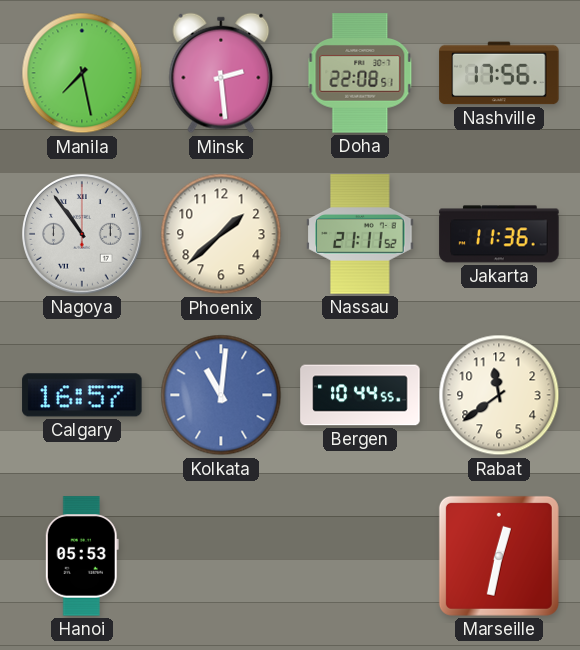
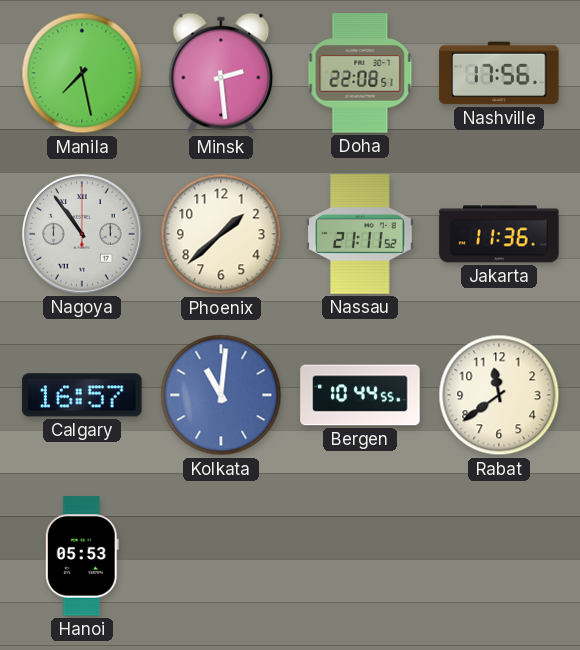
Marseille: 12:32 -> none
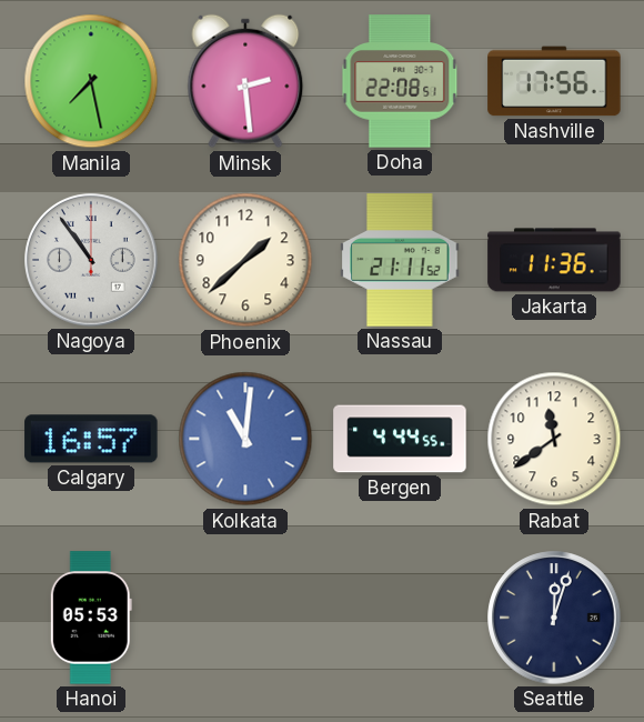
Bergen: 10:44 -> 4:44
Seattle: none -> 12:03
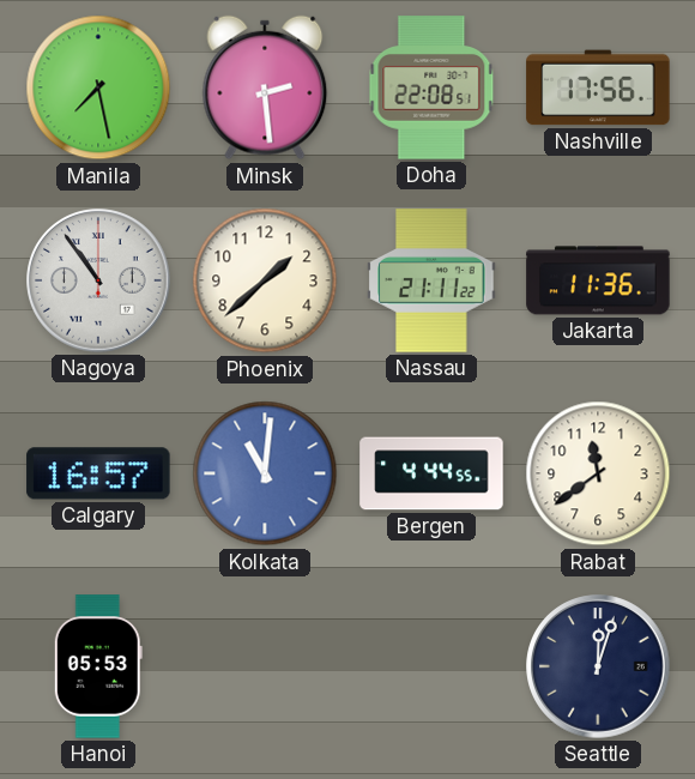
Nassau: 21:11:52 -> 21:11:22
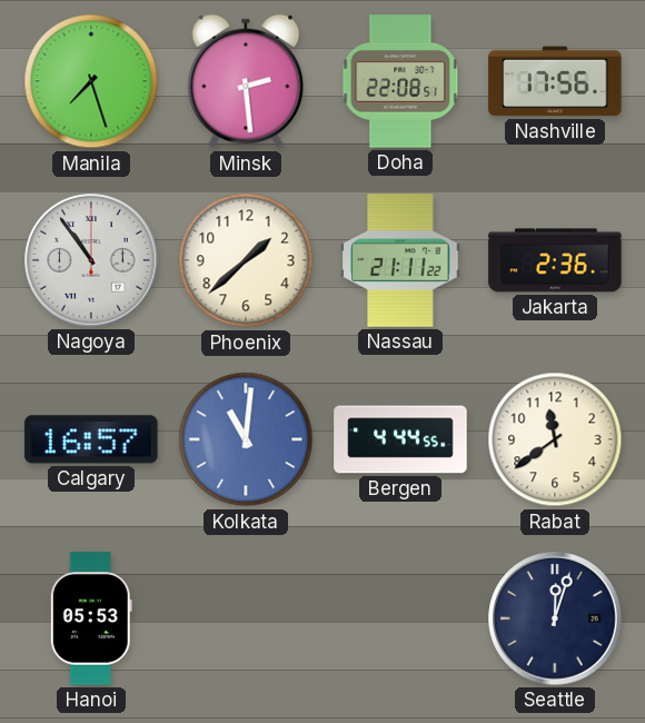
Manila: 7:28 -> 7:27
Jakarta: 11:36 -> 2:36
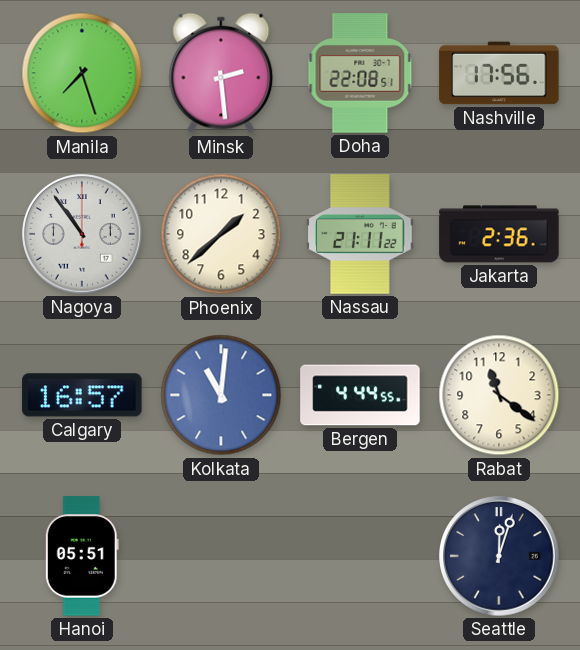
Rabat: 11:39 -> 11:21
Hanoi: 05:53 -> 05:51
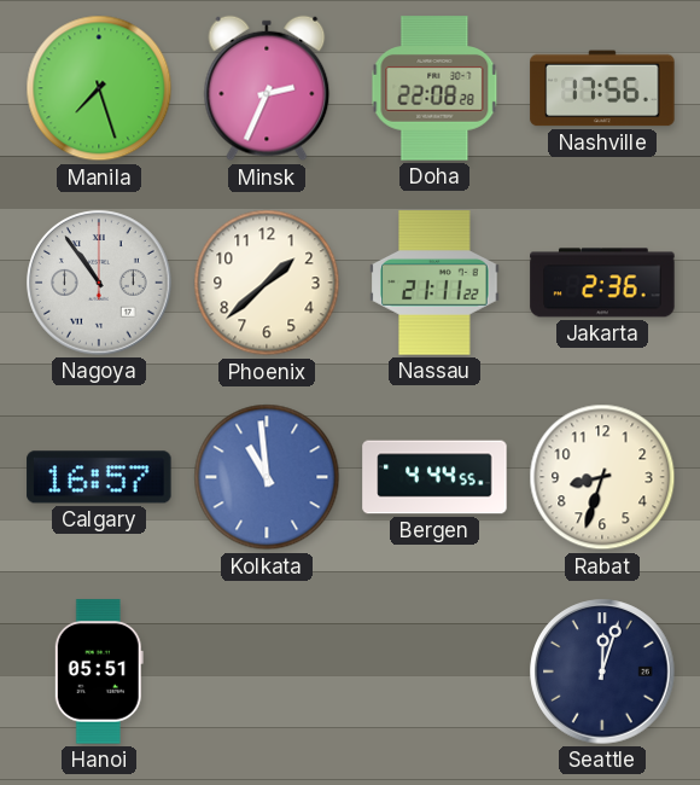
Minsk: 2:29 -> 2:34
Doha: 22:08:51 -> 22:08:28
Kolkata: 11:01 -> 10:59
Rabat: 11:21 -> 8:33
